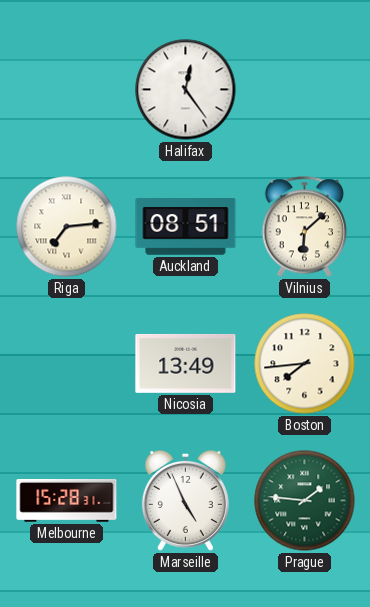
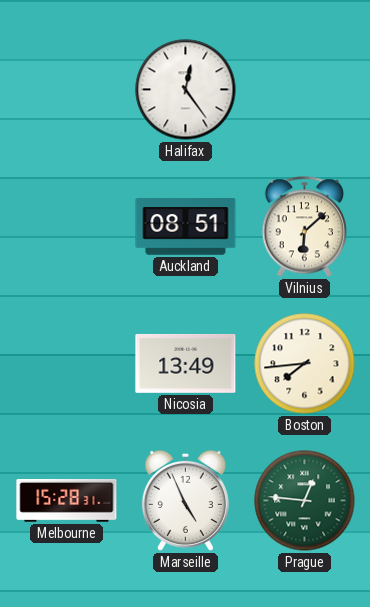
Riga: 7:14 -> none
Prague: 1:46 -> 12:46
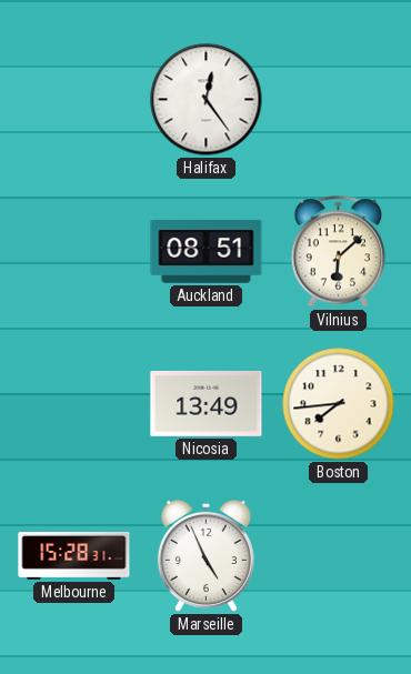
Prague: 12:46 -> none
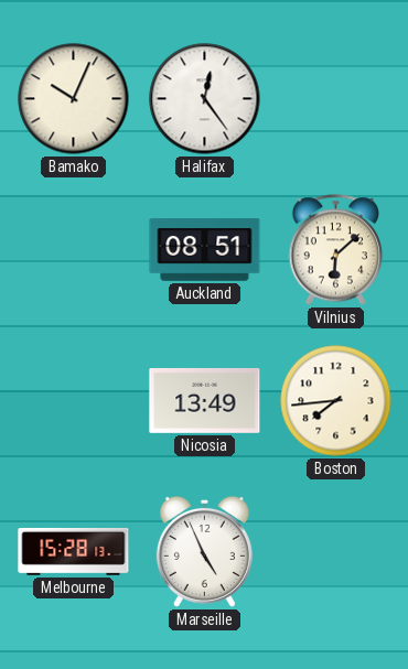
Bamako: none -> 10:04
Melbourne: 15:28:31 -> 15:28:13
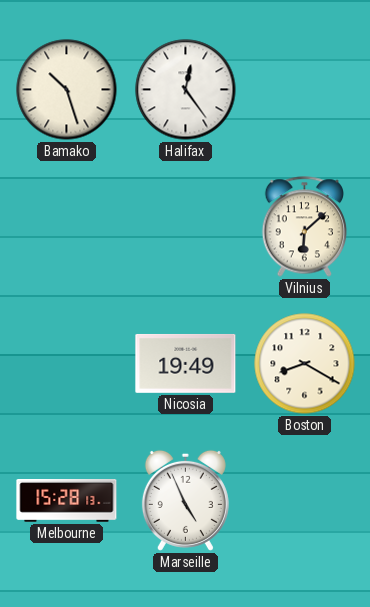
Bamako: 10:04 -> 10:27
Auckland: 08:51 -> none
Nicosia: 13:49 -> 19:49
Boston: 7:44 -> 8:20
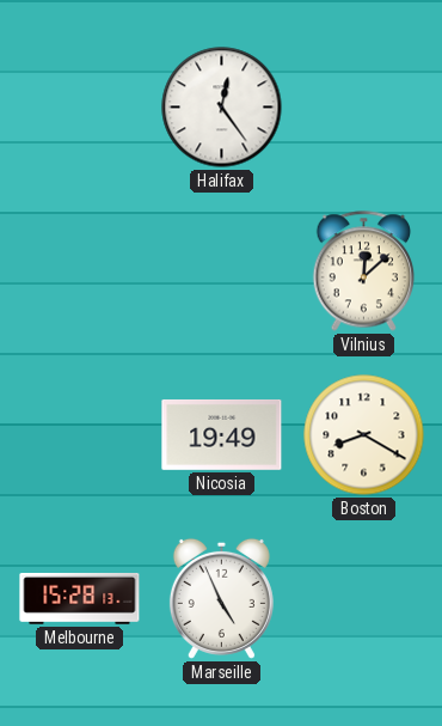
Bamako: 10:27 -> none
Vilnius: 6:08 -> 12:08
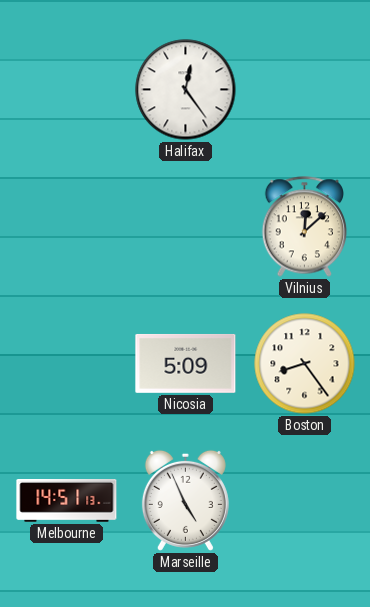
Nicosia: 19:49 -> 5:09
Boston: 8:20 -> 8:24
Melbourne: 15:28 -> 14:51
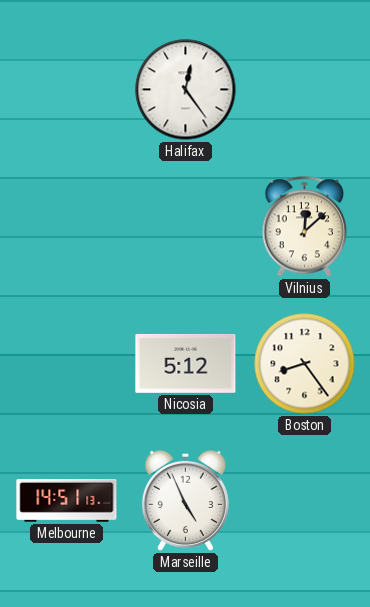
Nicosia: 5:09 -> 5:12
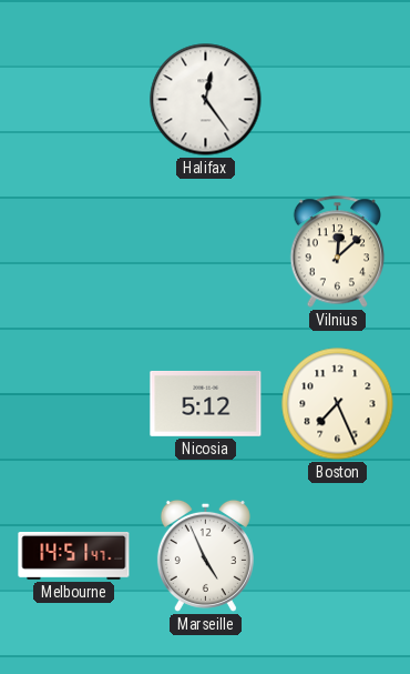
Boston: 8:24 -> 7:26
Melbourne: 14:51:13 -> 14:51:47
